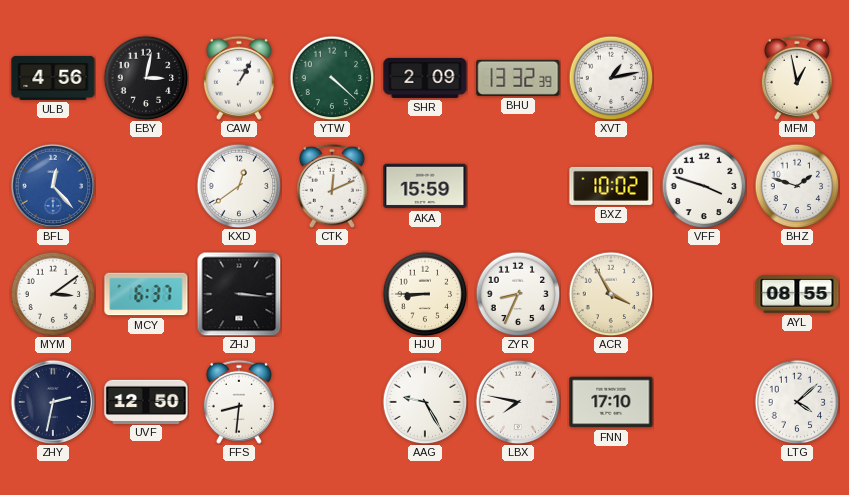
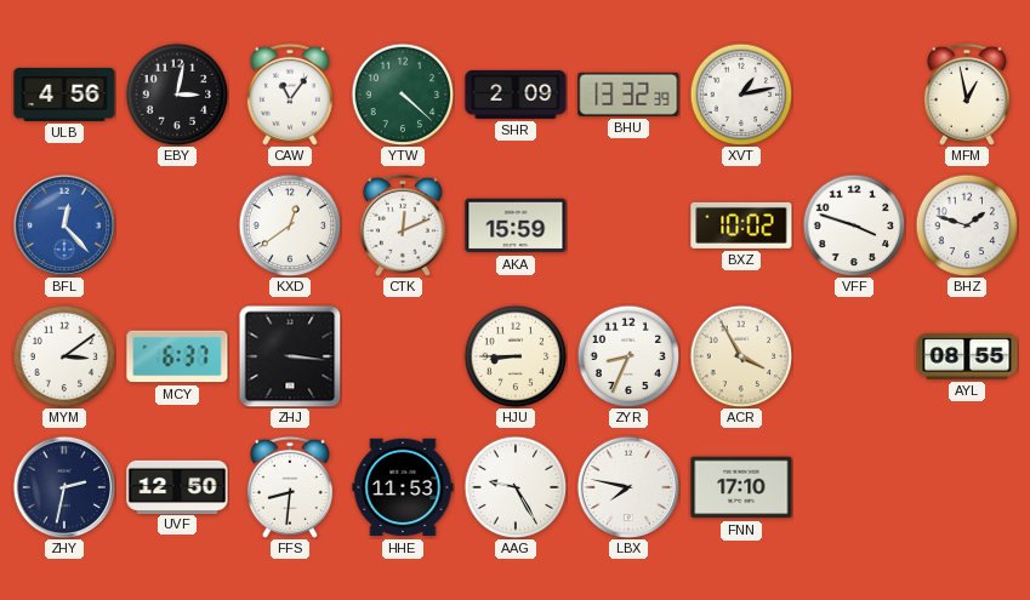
CAW: 1:05 -> 11:06
HHE: none -> 11:53
LTG: 4:08 -> none
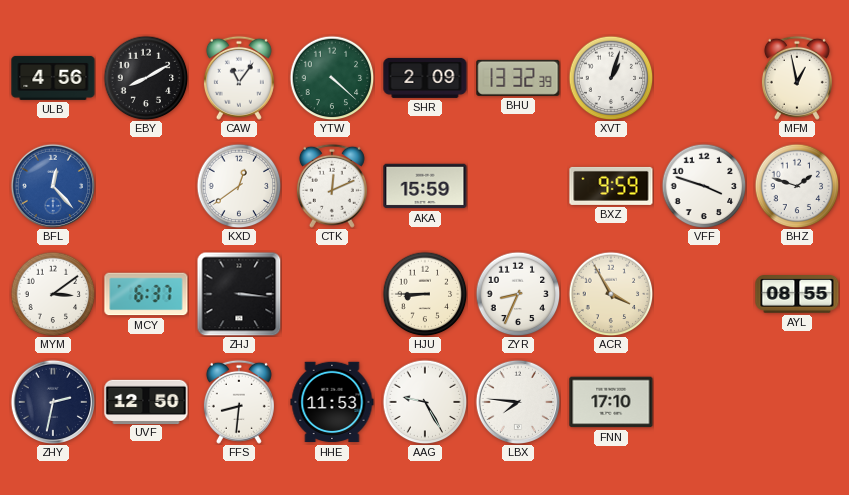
EBY: 3:02 -> 8:10
XVT: 1:13 -> 1:03
BXZ: 10:02 -> 9:59
LBX: 7:47 -> 7:46
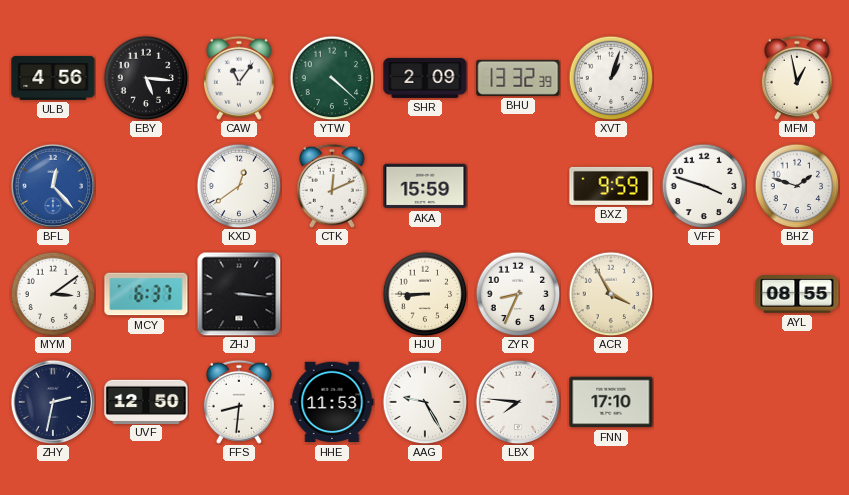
EBY: 8:10 -> 5:16
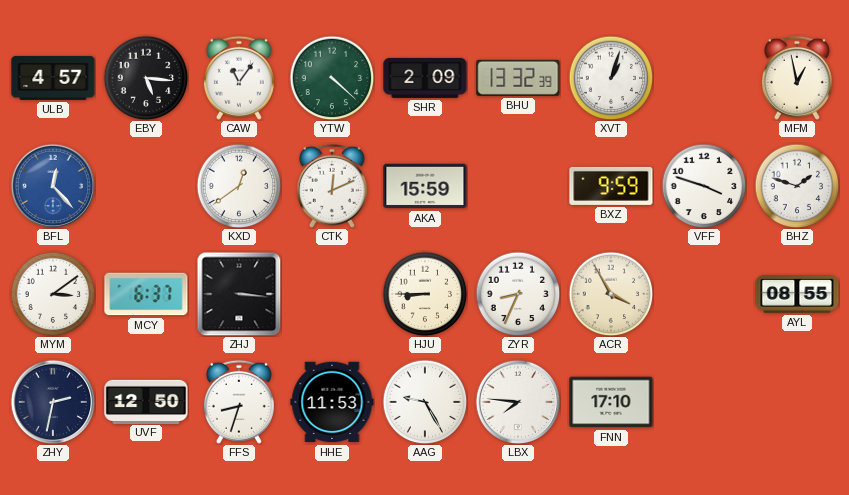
ULB: 4:56 -> 4:57
FFS: 8:31 -> 8:33
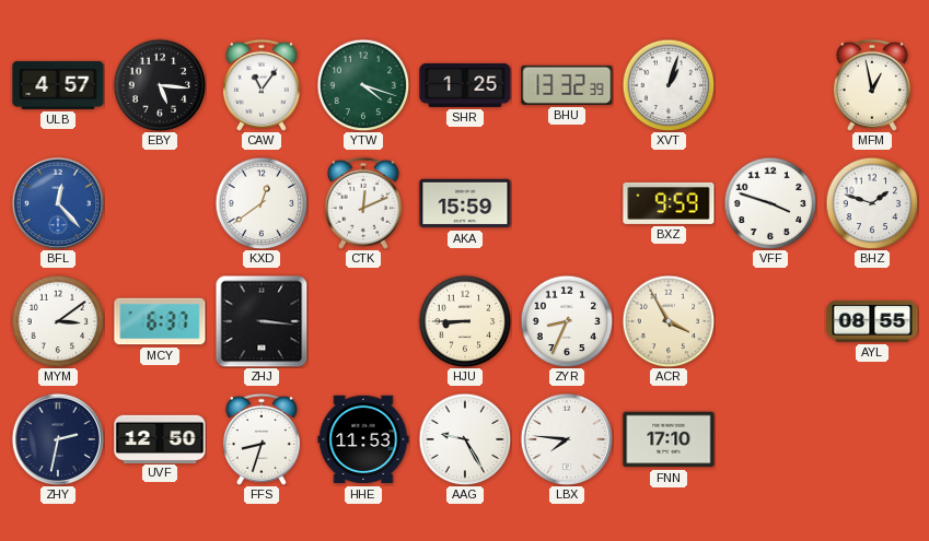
YTW: 4:22 -> 4:18
SHR: 2:09 -> 1:25
